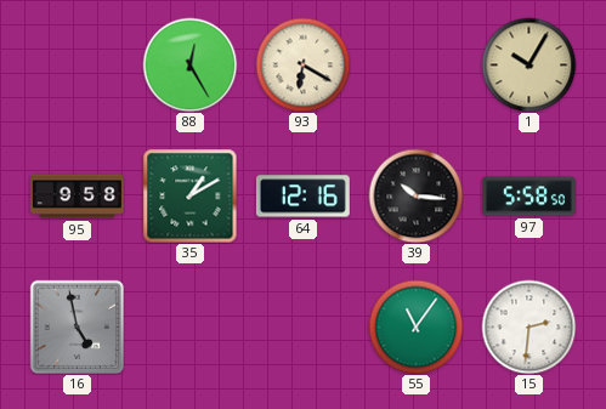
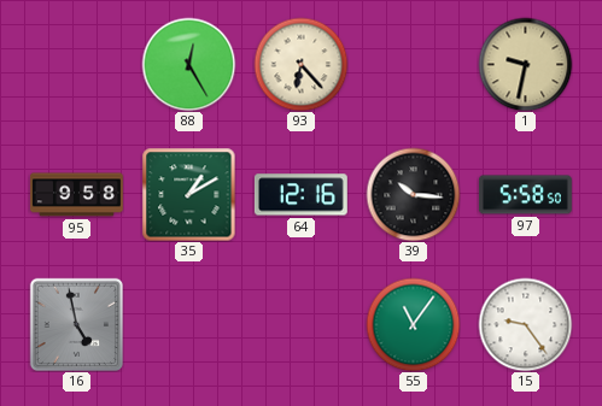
93: 6:20 -> 6:23
1: 10:05 -> 9:32
15: 2:31 -> 9:24
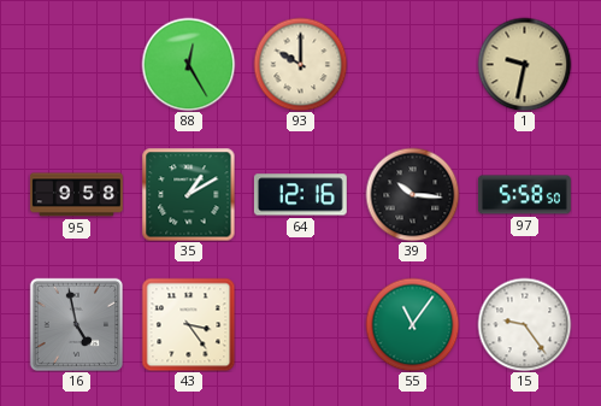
93: 6:23 -> 10:00
43: none -> 3:24
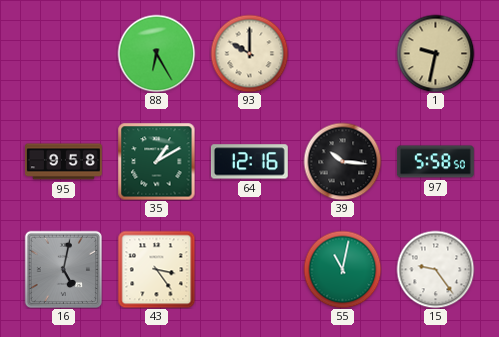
88: 12:25 -> 6:25
16: 4:58 -> 5:02
55: 11:06 -> 11:02
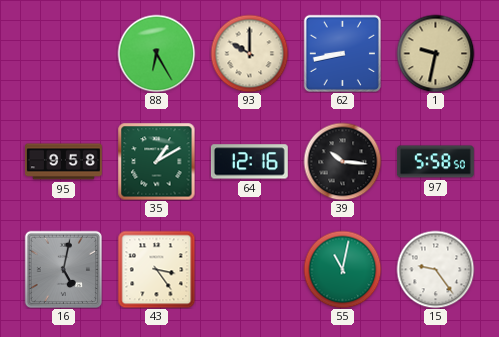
62: none -> 8:43
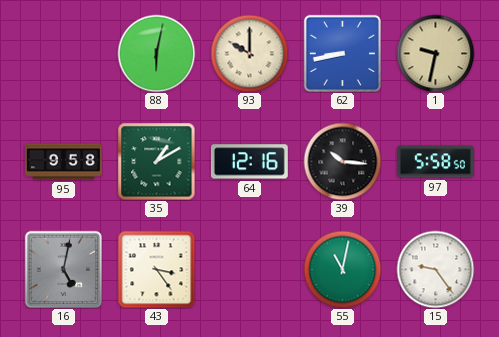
88: 6:25 -> 6:02
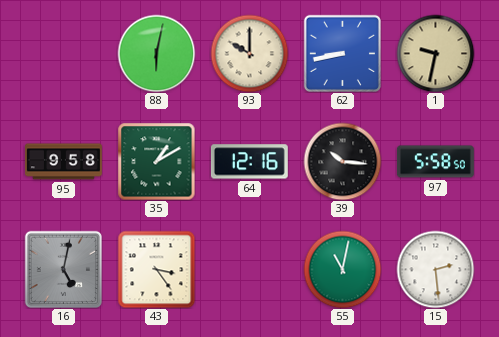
15: 9:24 -> 2:29
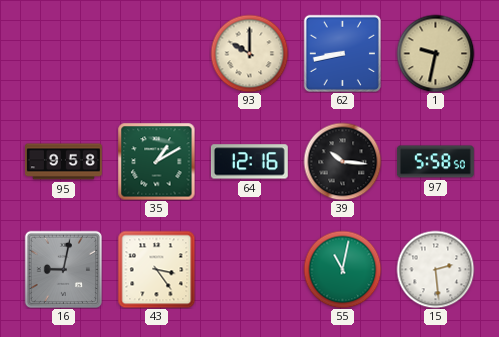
88: 6:02 -> none
16: 5:02 -> 9:02
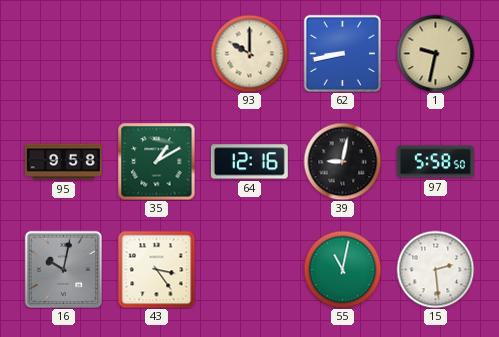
39: 10:16 -> 9:02
16: 9:02 -> 10:02
